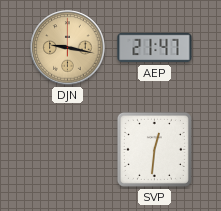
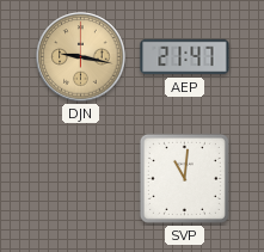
SVP: 12:31 -> 11:01
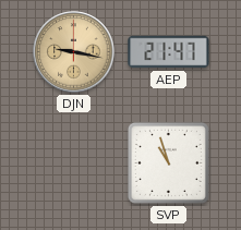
SVP: 11:01 -> 10:57
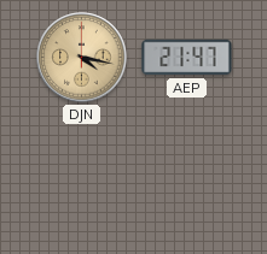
DJN: 9:17 -> 4:17
SVP: 10:57 -> none
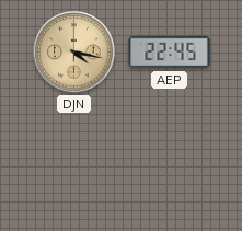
AEP: 21:47 -> 22:45
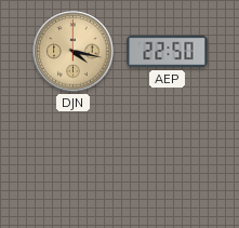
AEP: 22:45 -> 22:50
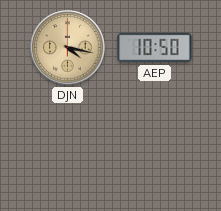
AEP: 22:50 -> 10:50
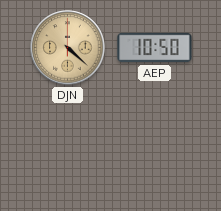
DJN: 4:17 -> 4:22
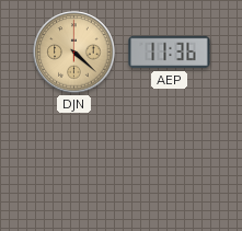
AEP: 10:50 -> 11:36
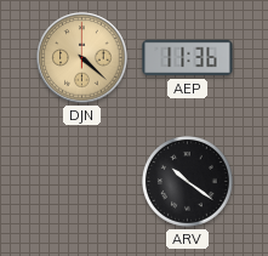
ARV: none -> 10:21
